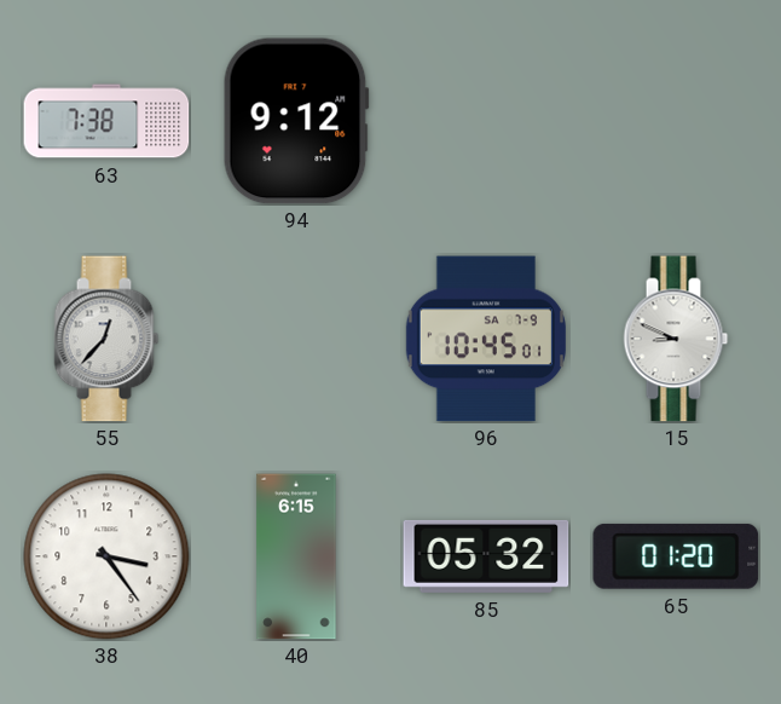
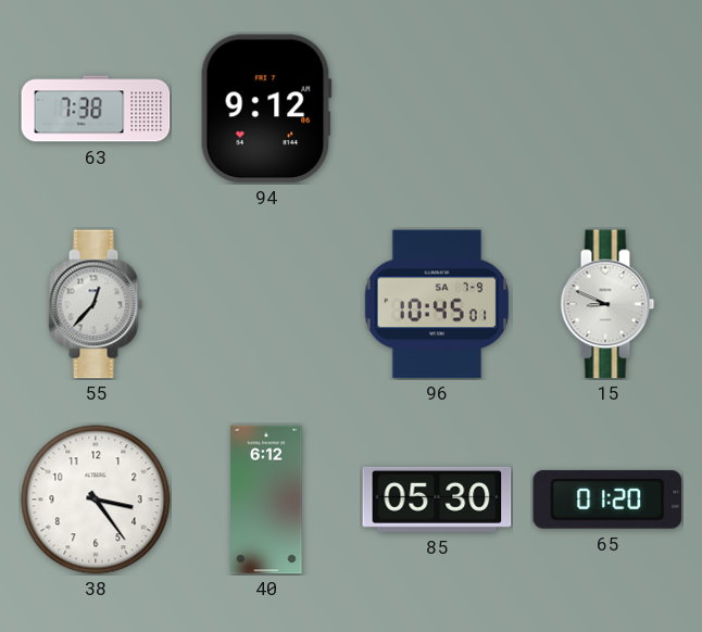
40: 6:15 -> 6:12
85: 05:32 -> 05:30
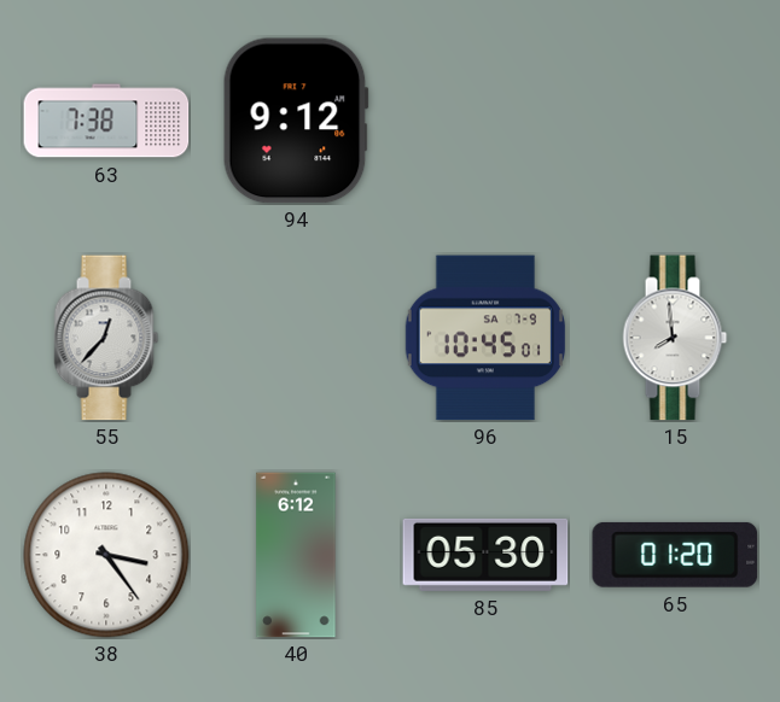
15: 8:49 -> 7:59
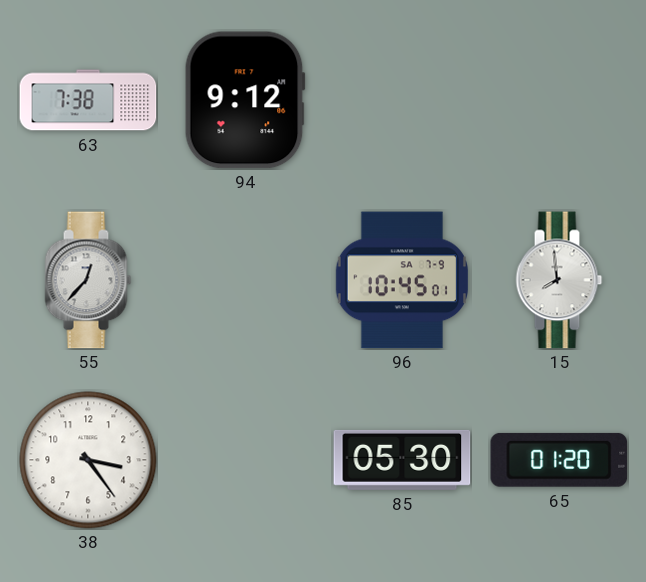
40: 6:12 -> none
